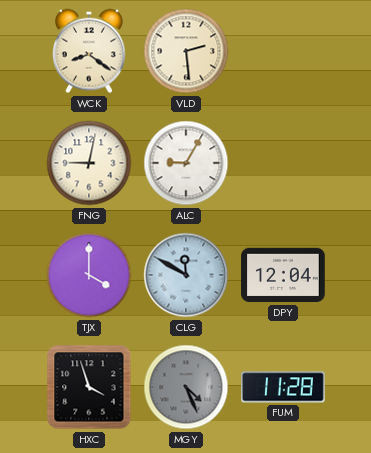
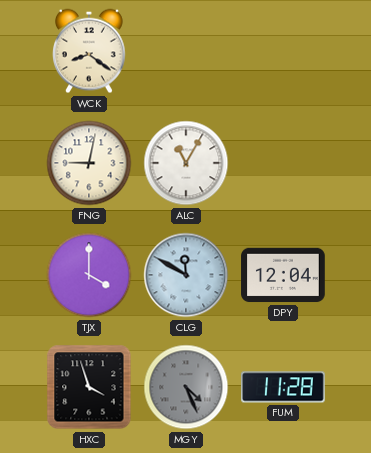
VLD: 2:29 -> none
ALC: 9:05 -> 11:05
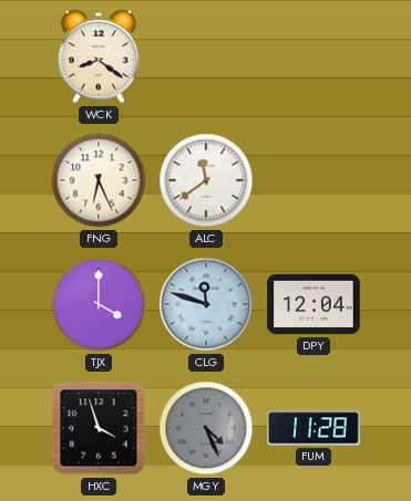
FNG: 9:02 -> 6:26
ALC: 11:05 -> 11:39
CLG: 11:50 -> 11:48
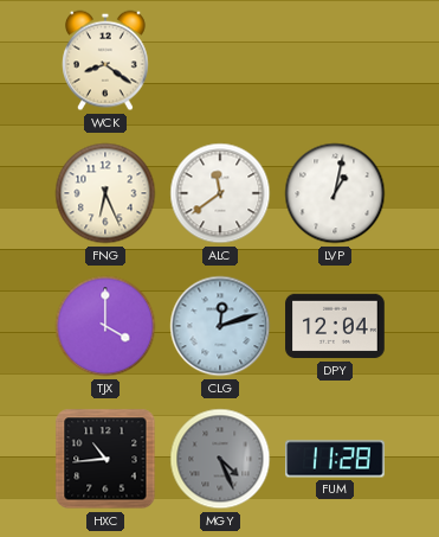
LVP: none -> 1:02
CLG: 11:48 -> 12:12
HXC: 3:57 -> 10:44
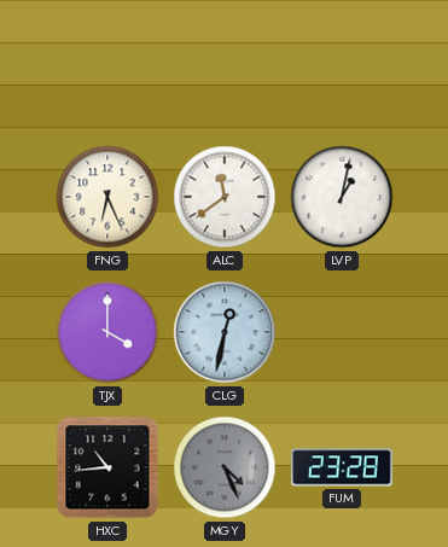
WCK: 8:21 -> none
CLG: 12:12 -> 12:32
DPY: 12:04 -> none
FUM: 11:28 -> 23:28
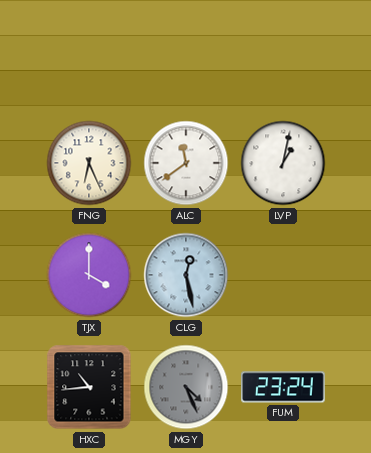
CLG: 12:32 -> 12:28
FUM: 23:28 -> 23:24
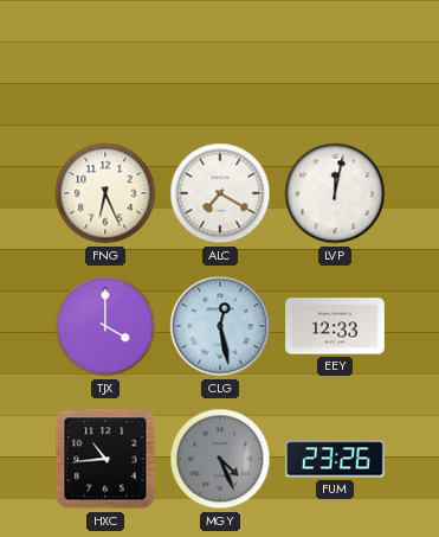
ALC: 11:39 -> 7:20
LVP: 1:02 -> 12:02
EEY: none -> 12:33
FUM: 23:24 -> 23:26
